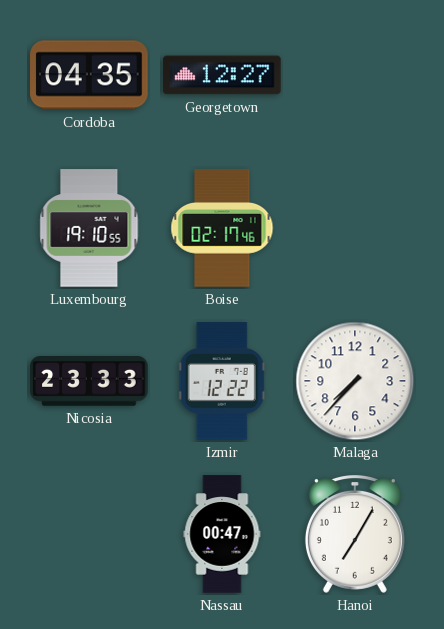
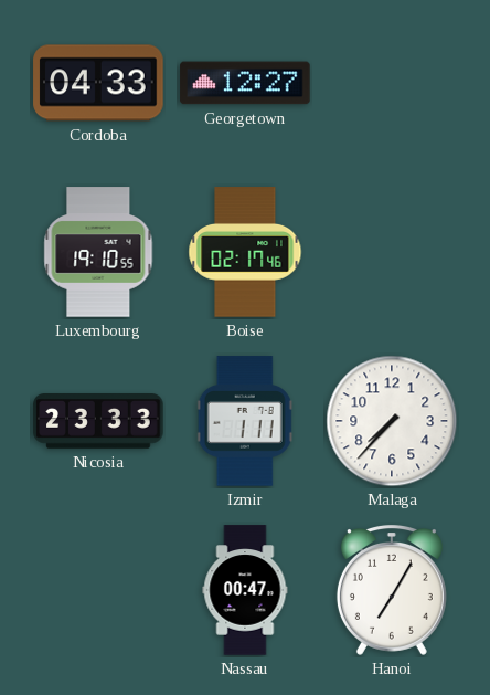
Cordoba: 04:35 -> 04:33
Izmir: 12:22 -> 1:11
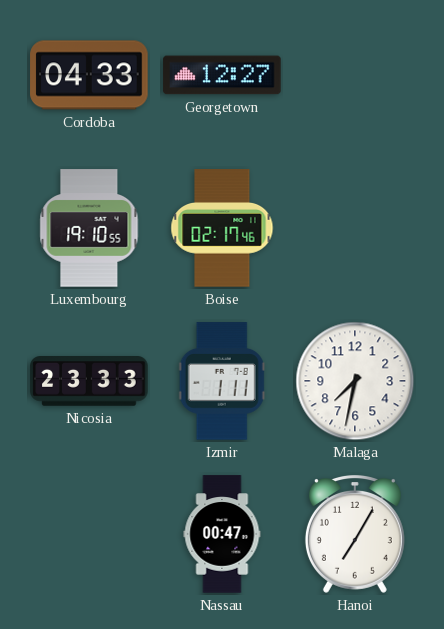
Malaga: 7:37 -> 7:32
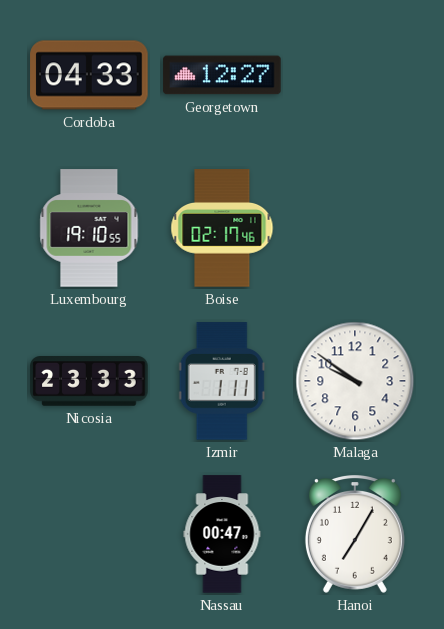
Malaga: 7:32 -> 9:51
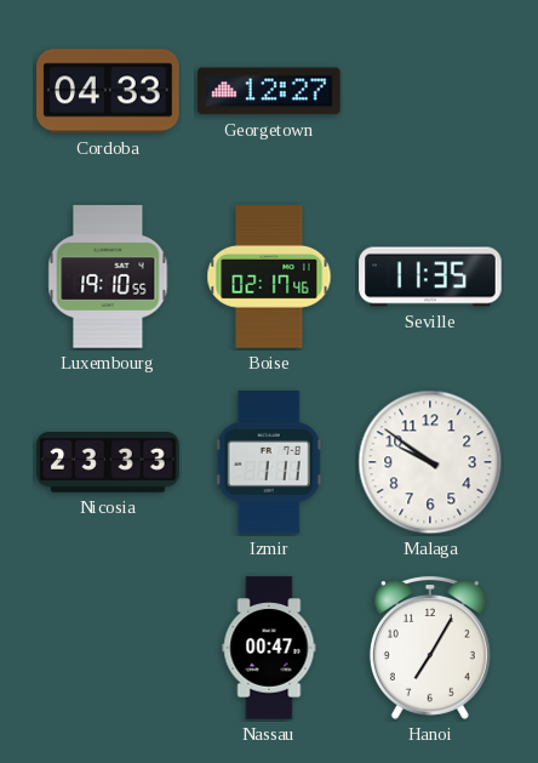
Seville: none -> 11:35
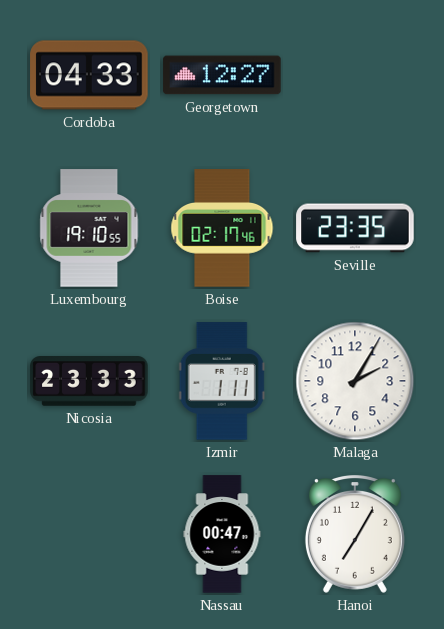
Seville: 11:35 -> 23:35
Malaga: 9:51 -> 2:05
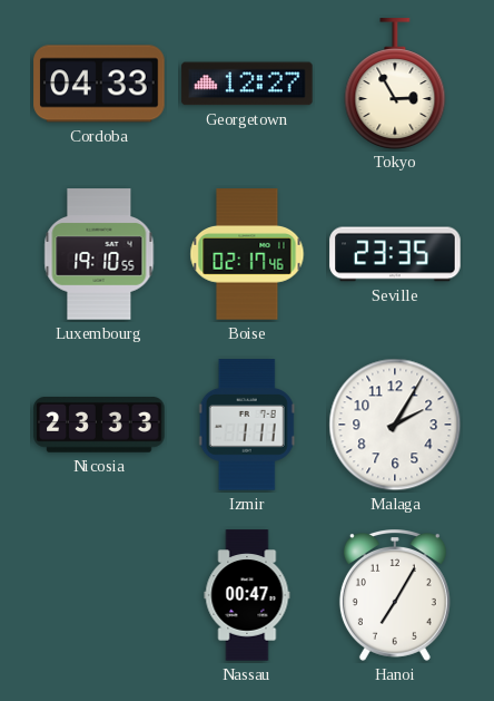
Tokyo: none -> 2:55
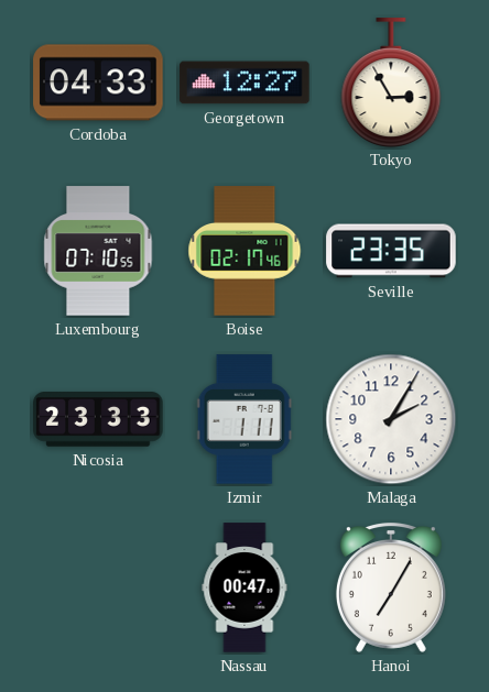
Luxembourg: 19:10 -> 07:10
